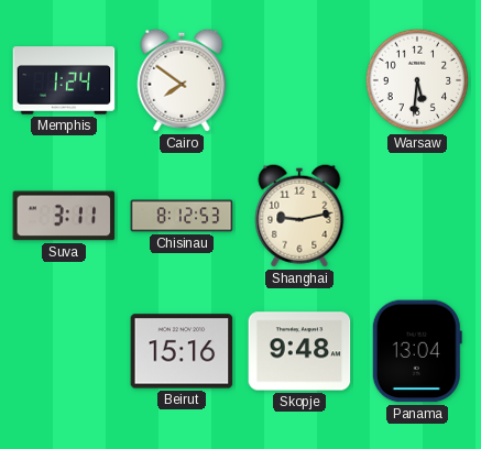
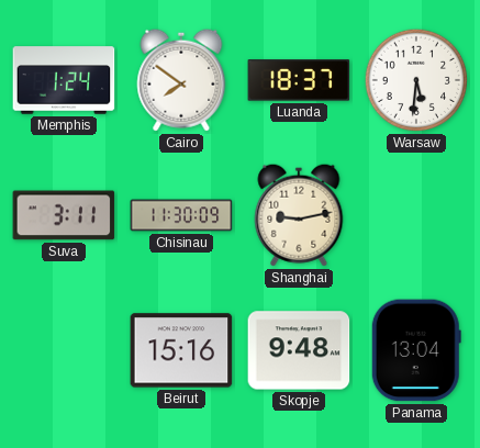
Luanda: none -> 18:37
Chisinau: 8:12 -> 11:30
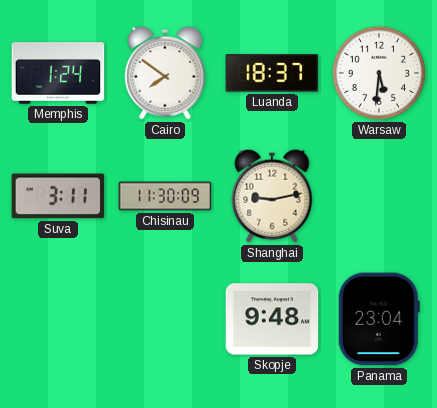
Beirut: 15:16 -> none
Panama: 13:04 -> 23:04
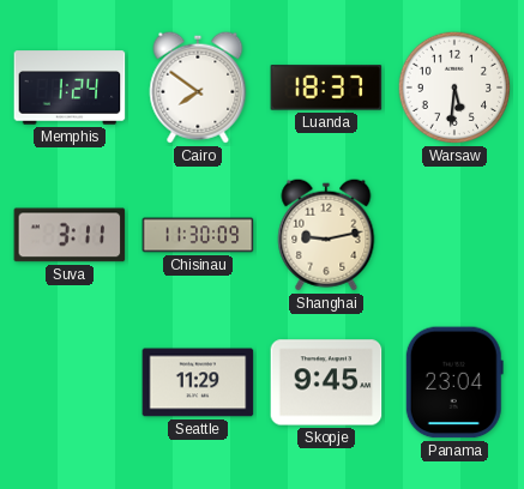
Seattle: none -> 11:29
Skopje: 9:48 -> 9:45
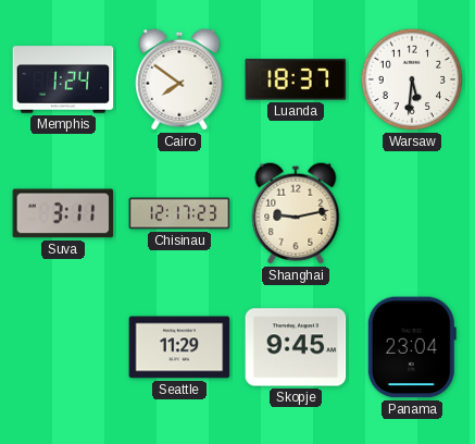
Chisinau: 11:30 -> 12:17
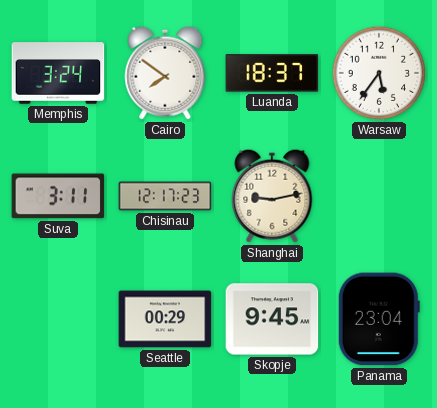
Memphis: 1:24 -> 3:24
Warsaw: 5:31 -> 5:36
Seattle: 11:29 -> 00:29
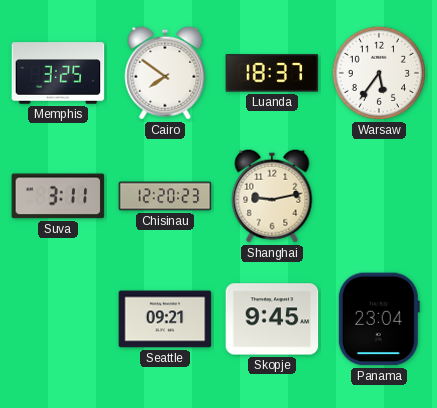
Memphis: 3:24 -> 3:25
Chisinau: 12:17 -> 12:20
Seattle: 00:29 -> 09:21
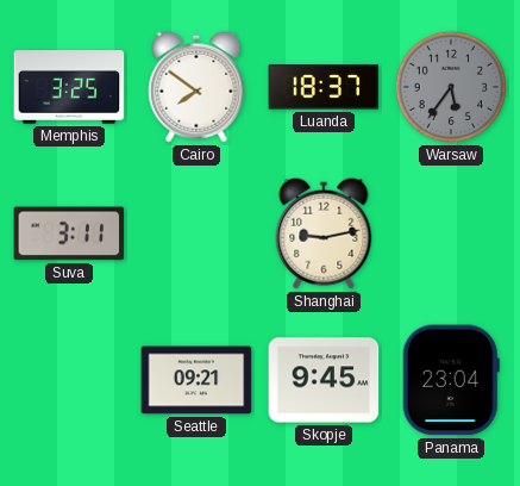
Warsaw dial: white -> grey
Chisinau: 12:20 -> none
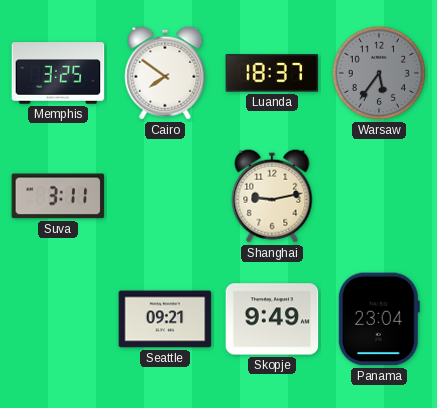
Skopje: 9:45 -> 9:49
